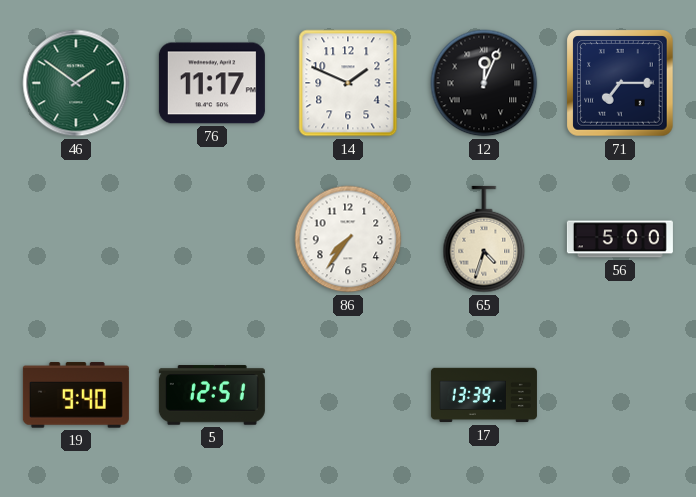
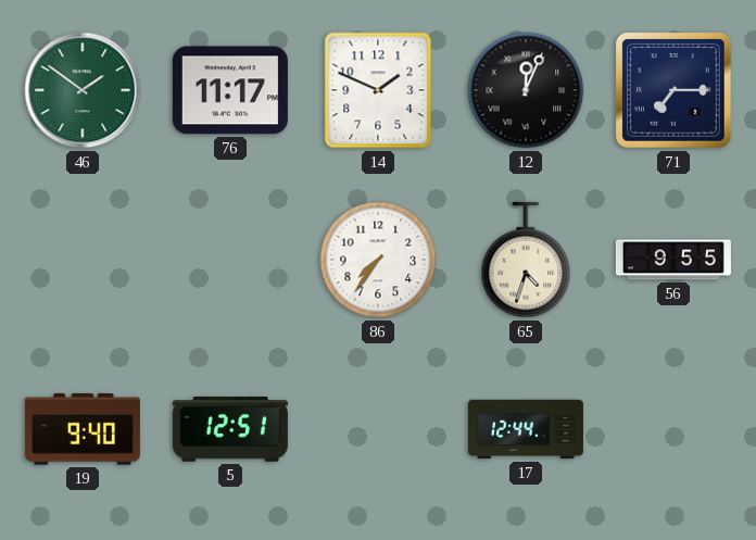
56: 5:00 -> 9:55
17: 13:39 -> 12:44
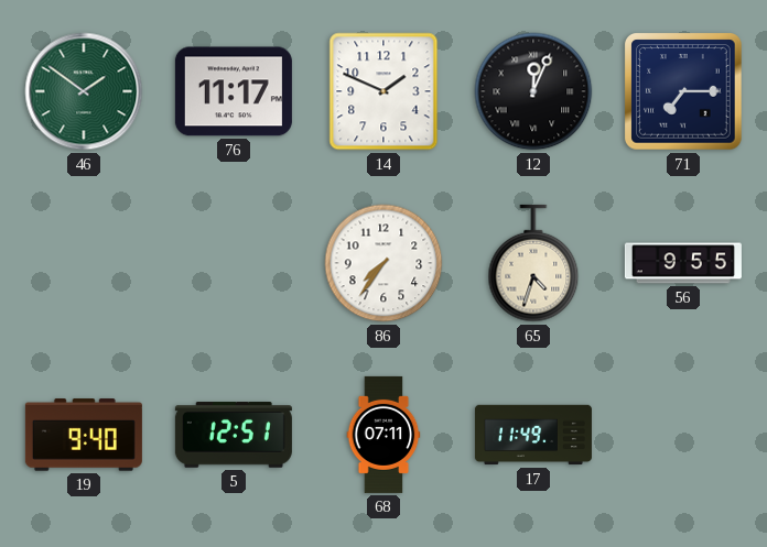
68: none -> 07:11
17: 12:44 -> 11:49
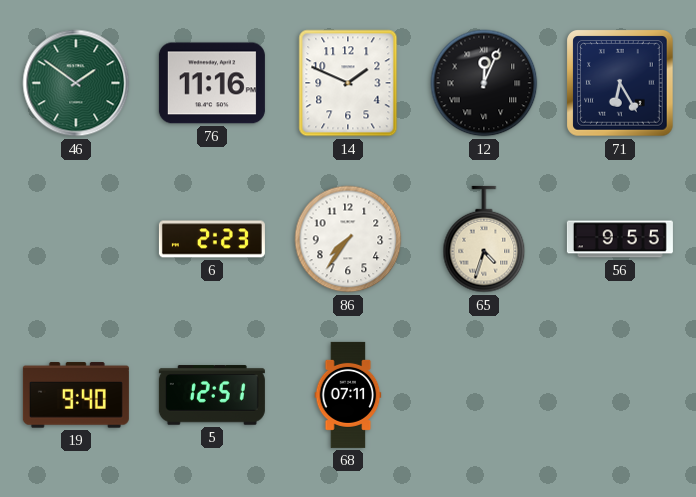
76: 11:17 -> 11:16
71: 7:15 -> 6:25
6: none -> 2:23
17: 11:49 -> none
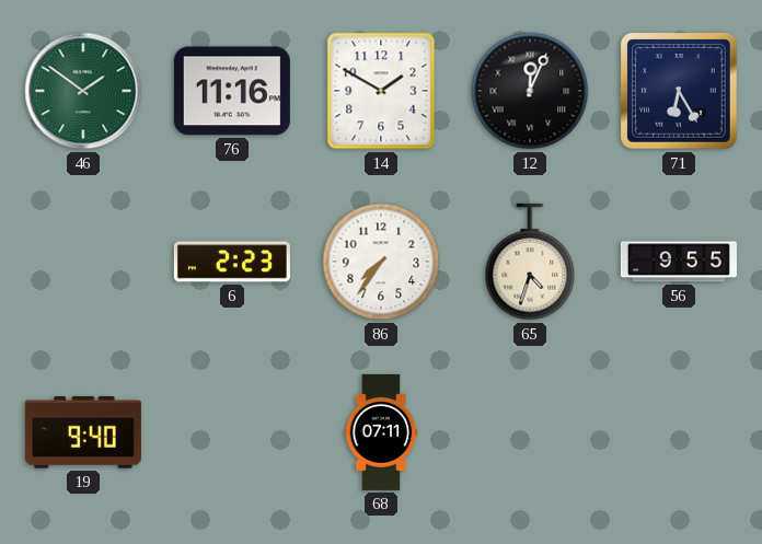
14: 1:49 -> 1:50
5: 12:51 -> none
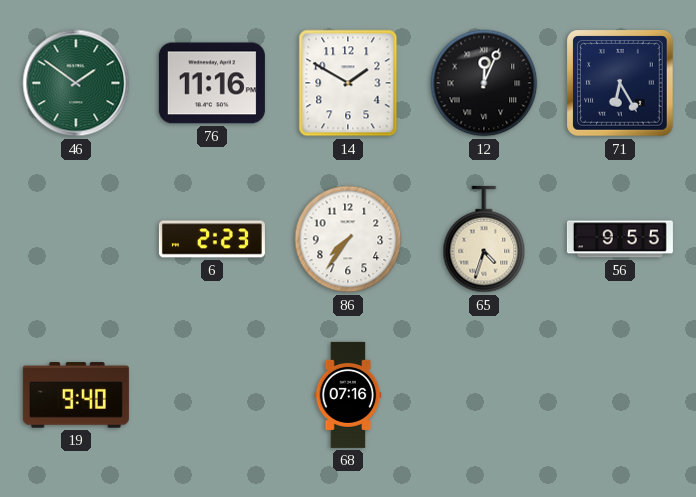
68: 07:11 -> 07:16
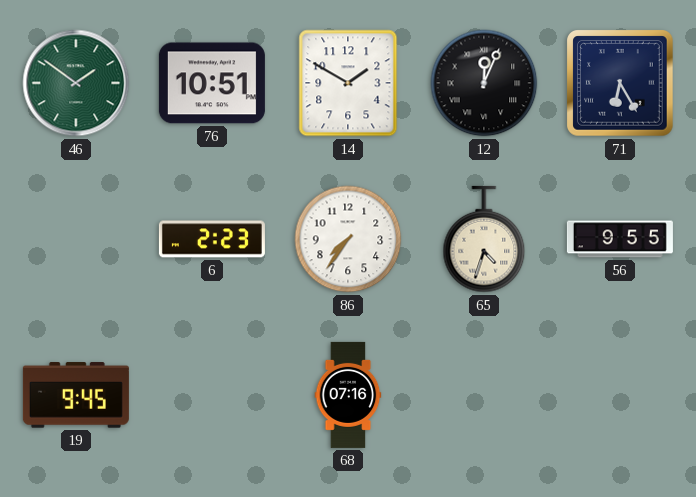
76: 11:16 -> 10:51
19: 9:40 -> 9:45
